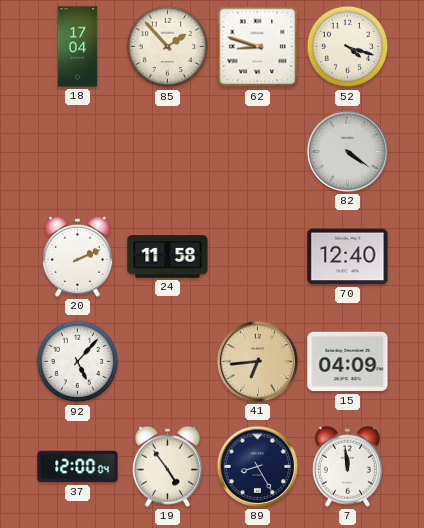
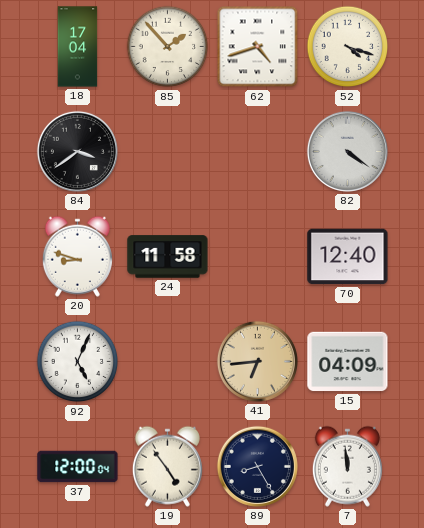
62: 8:48 -> 4:42
84: none -> 3:39
20: 2:11 -> 8:48
92: 5:07 -> 5:04
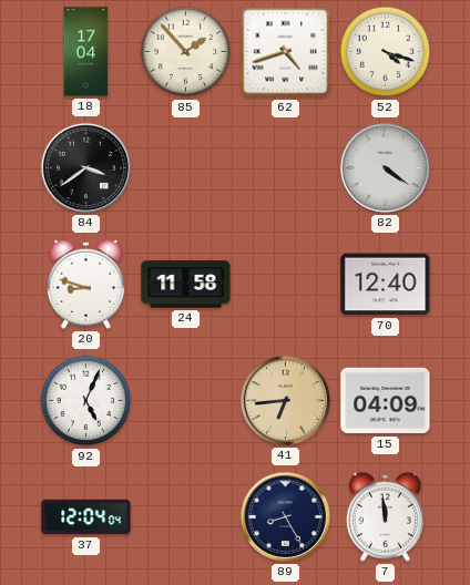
37: 12:00 -> 12:04
19: 4:54 -> none
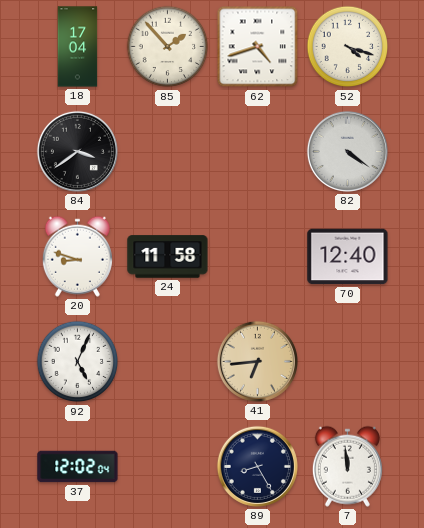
15: 04:09 -> none
37: 12:04 -> 12:02
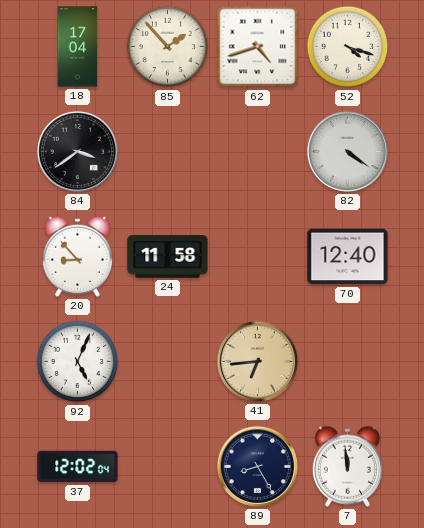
20: 8:48 -> 8:53
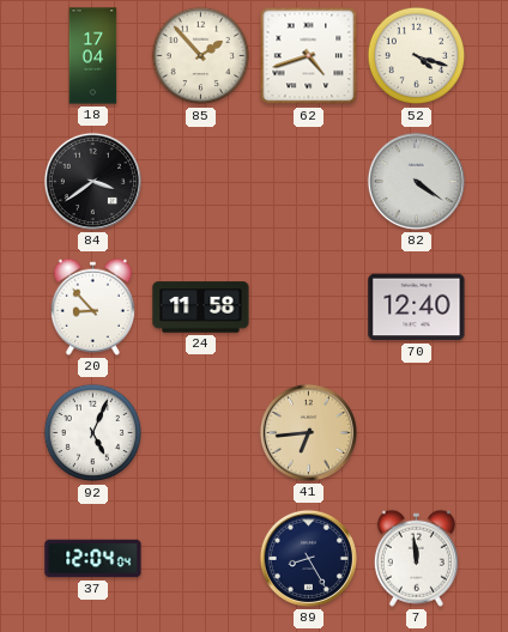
37: 12:02 -> 12:04
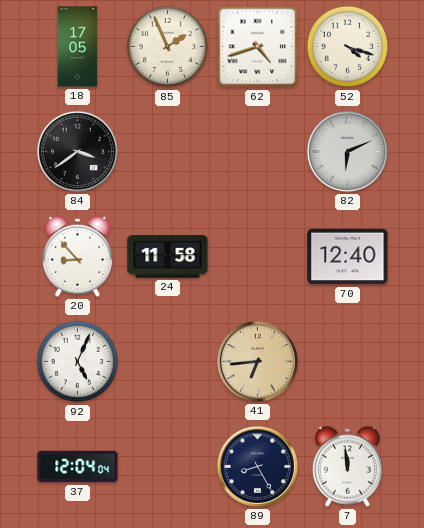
18: 17:04 -> 17:05
85: 1:53 -> 1:56
82: 4:21 -> 6:11
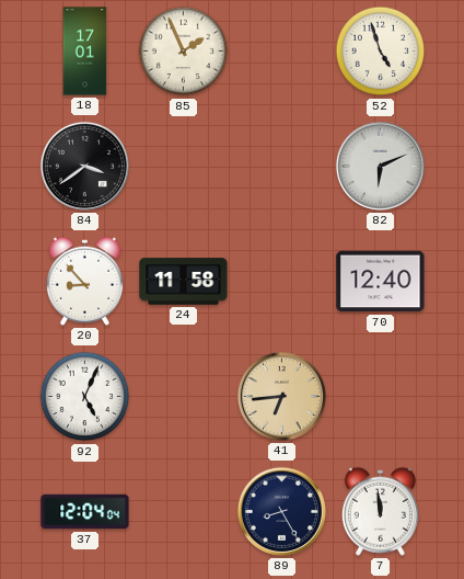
18: 17:05 -> 17:01
62: 4:42 -> none
52: 4:18 -> 4:57
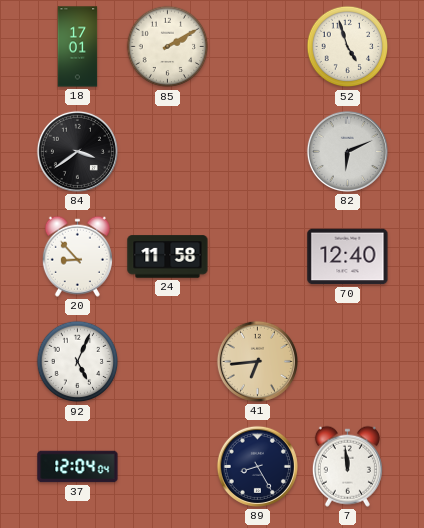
85: 1:56 -> 2:10
